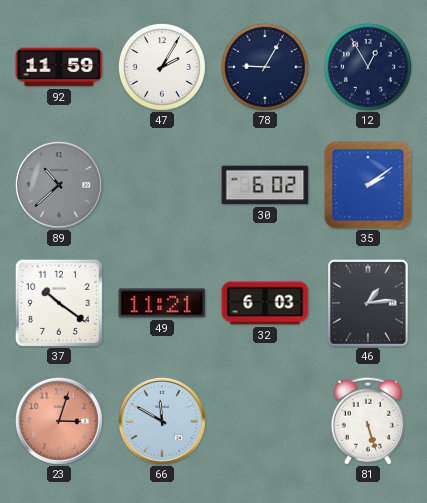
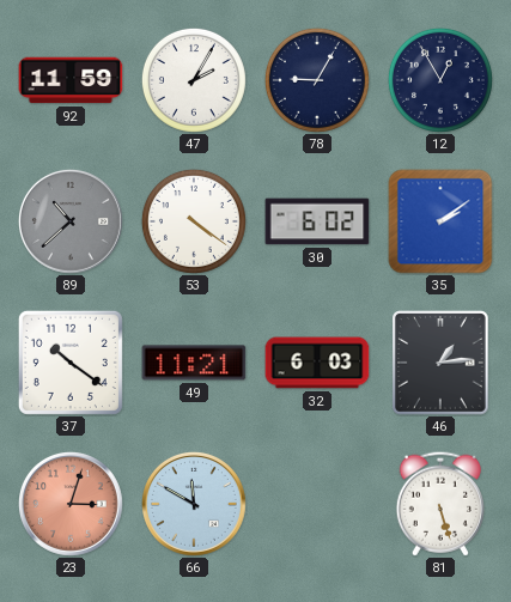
53: none -> 4:21
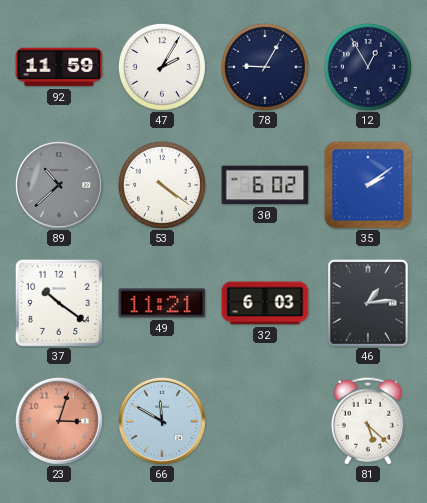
81: 5:27 -> 5:22
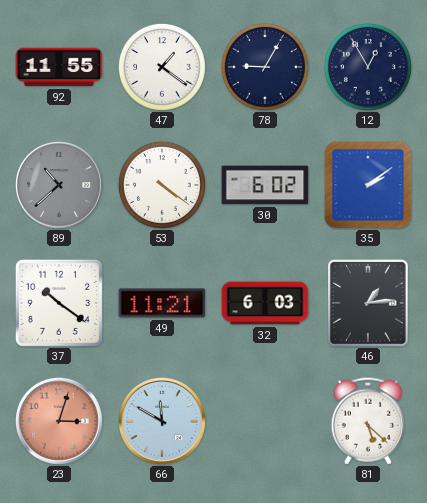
92: 11:59 -> 11:55
47: 2:05 -> 1:21
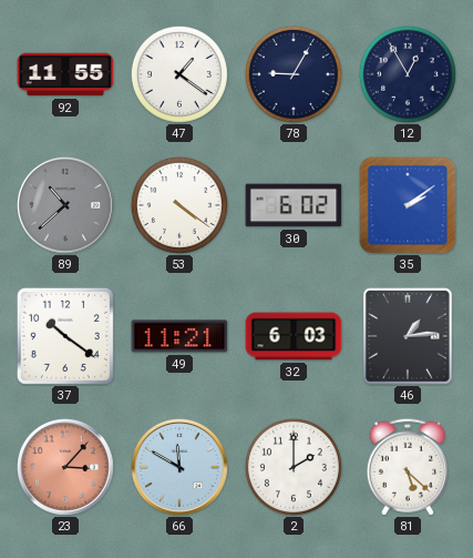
23: 3:03 -> 3:07
2: none -> 2:00
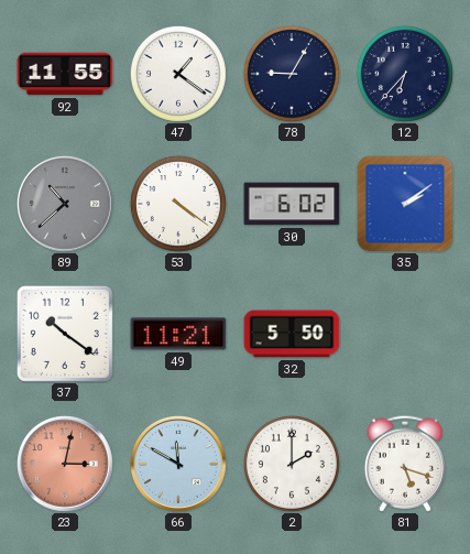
12: 12:55 -> 6:37
32: 6:03 -> 5:50
46: 1:14 -> none
23: 3:07 -> 3:02
81: 5:22 -> 5:18
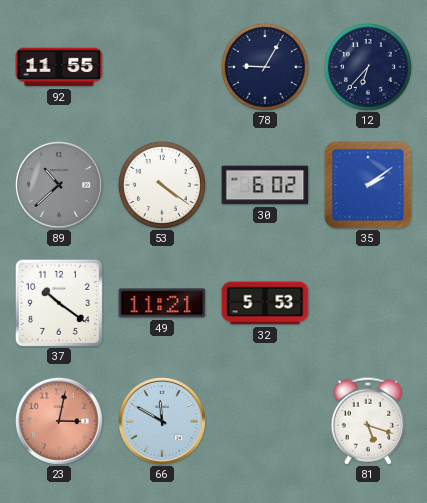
47: 1:21 -> none
32: 5:50 -> 5:53
2: 2:00 -> none
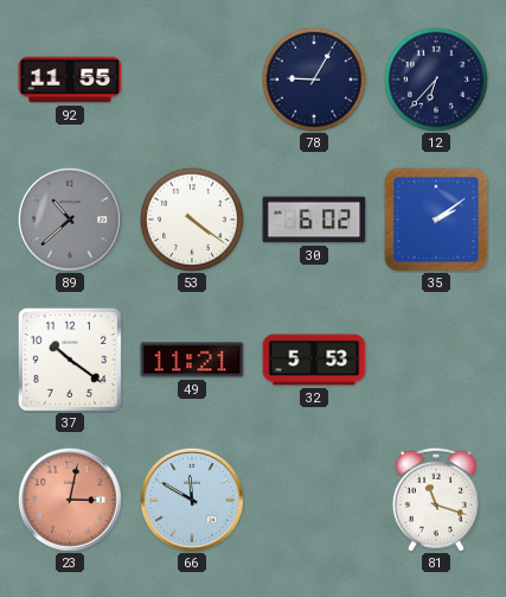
81: 5:18 -> 11:18
